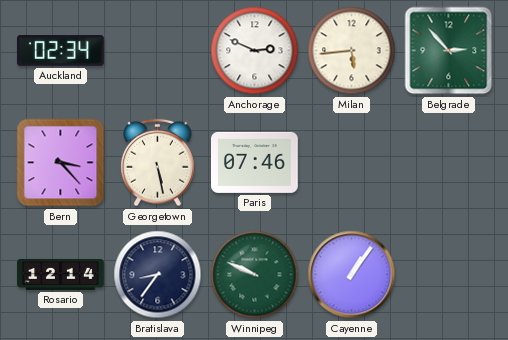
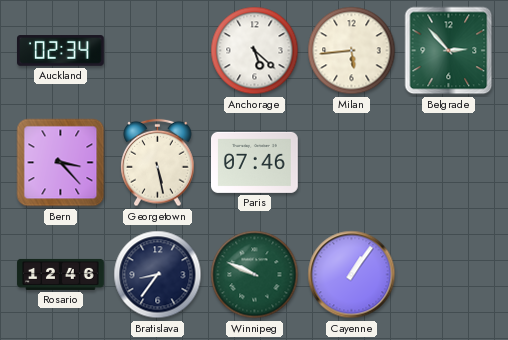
Anchorage: 2:49 -> 5:22
Rosario: 12:14 -> 12:46
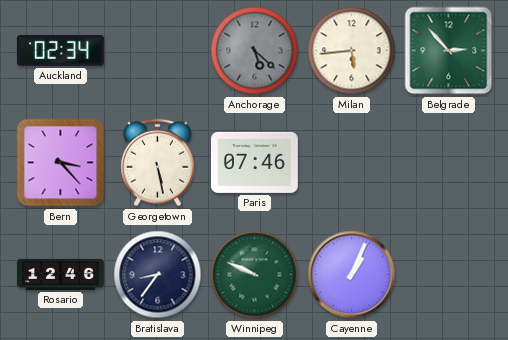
Anchorage dial: white -> grey
Cayenne: 1:06 -> 1:04
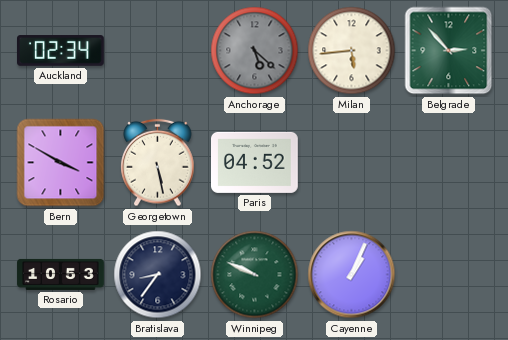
Bern: 3:23 -> 3:50
Paris: 07:46 -> 04:52
Rosario: 12:46 -> 10:53
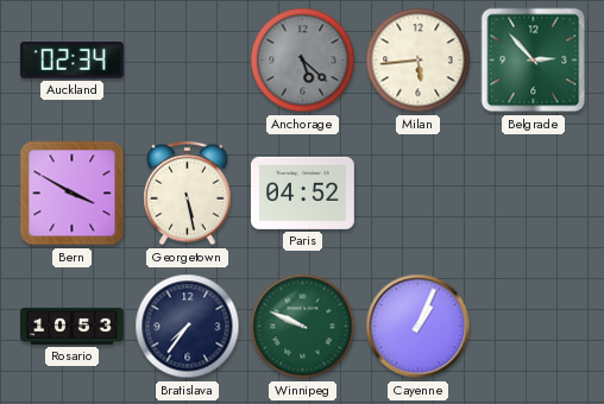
Bratislava: 8:36 -> 7:36
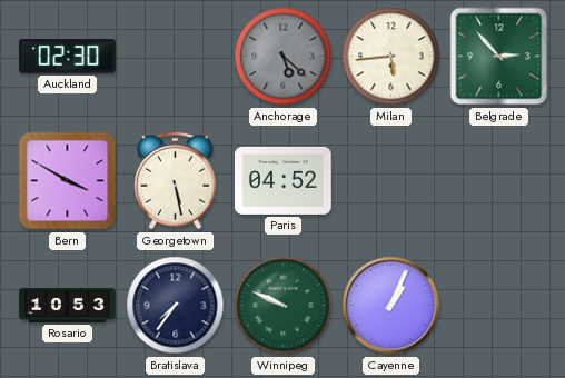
Auckland: 02:34 -> 02:30
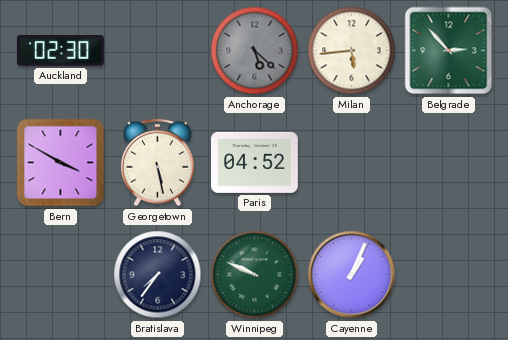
Rosario: 10:53 -> none
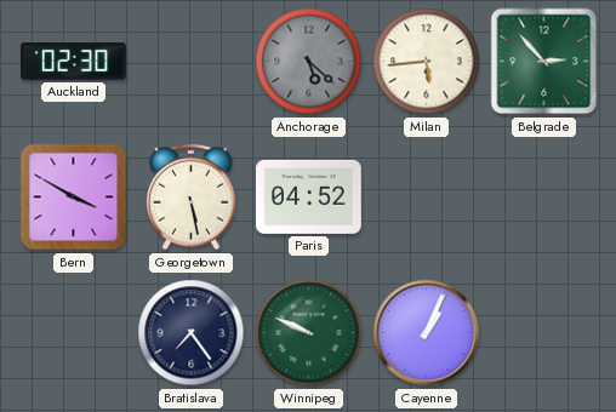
Bratislava: 7:36 -> 7:24
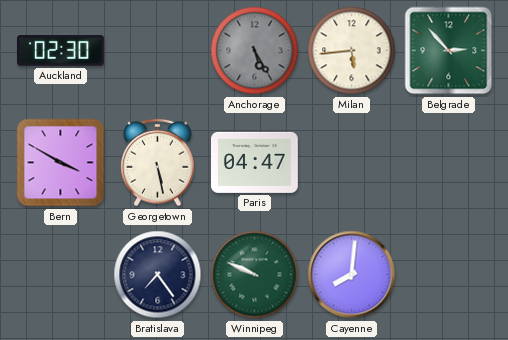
Anchorage: 5:22 -> 5:25
Paris: 04:52 -> 04:47
Cayenne: 1:04 -> 8:01
